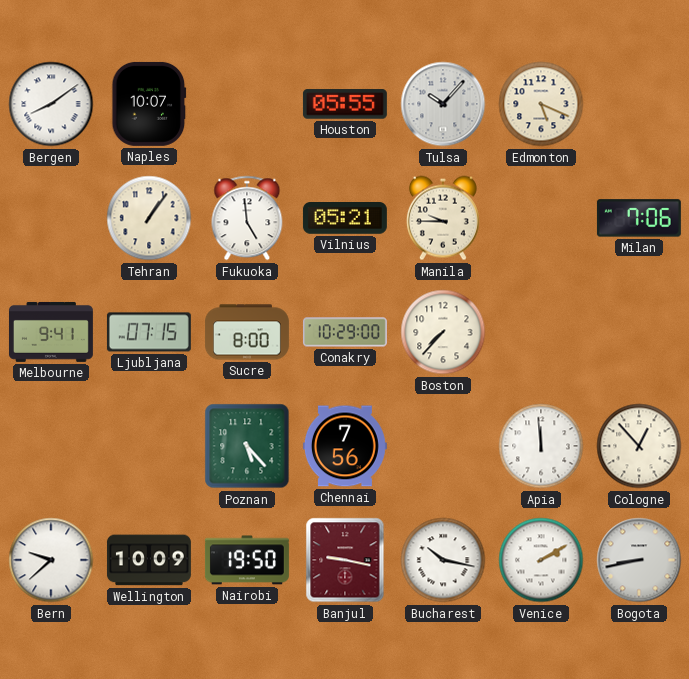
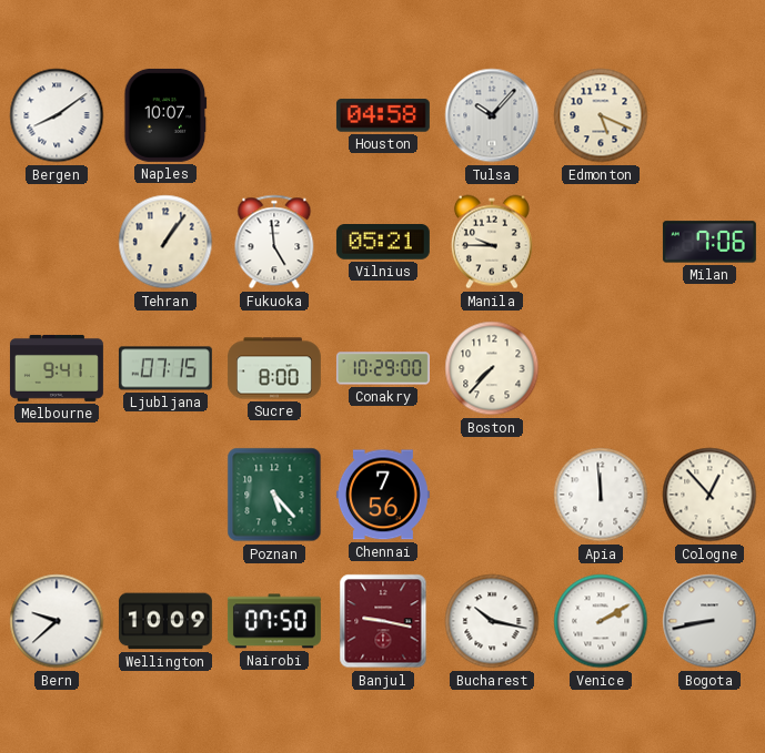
Houston: 05:55 -> 04:58
Nairobi: 19:50 -> 07:50
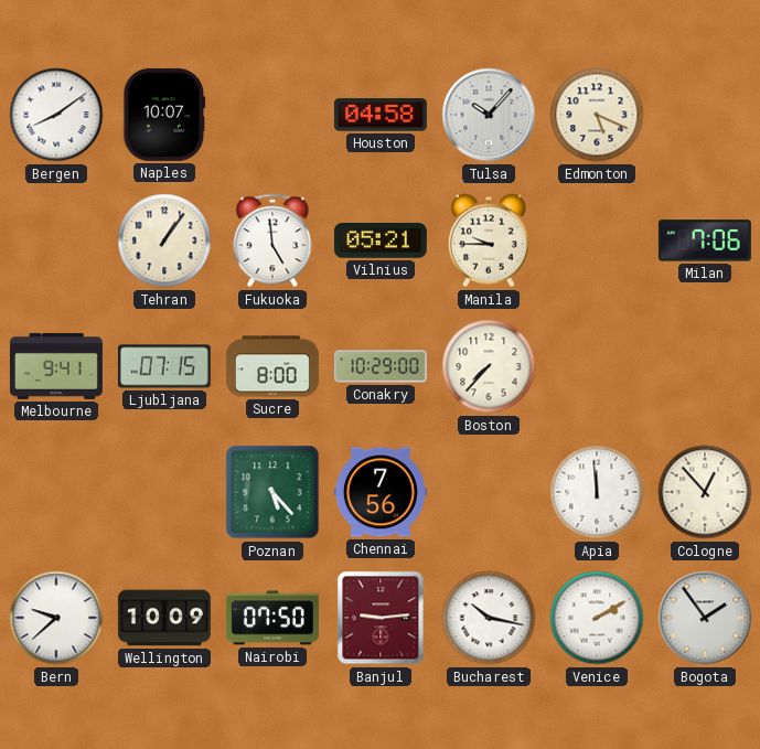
Banjul: 9:17 -> 9:14
Bogota: 8:43 -> 1:54
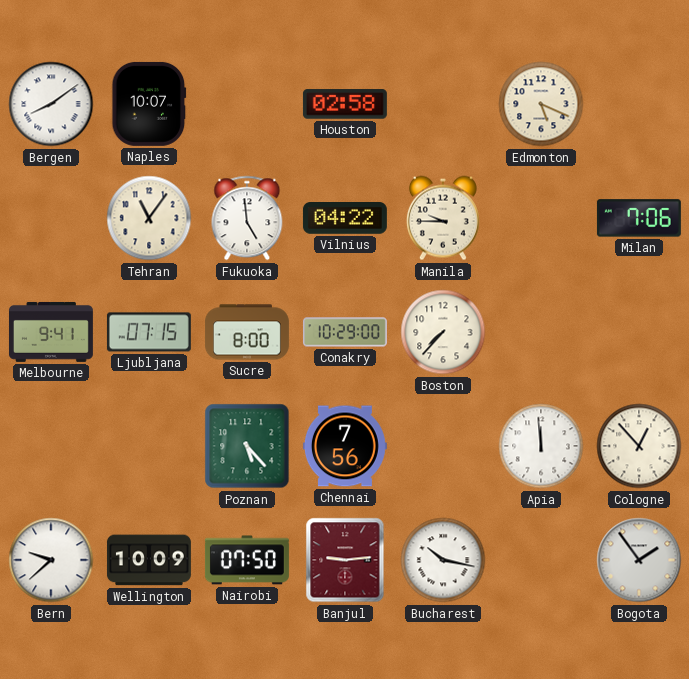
Houston: 04:58 -> 02:58
Tulsa: 10:07 -> none
Tehran: 1:06 -> 11:06
Vilnius: 05:21 -> 04:22
Venice: 2:10 -> none
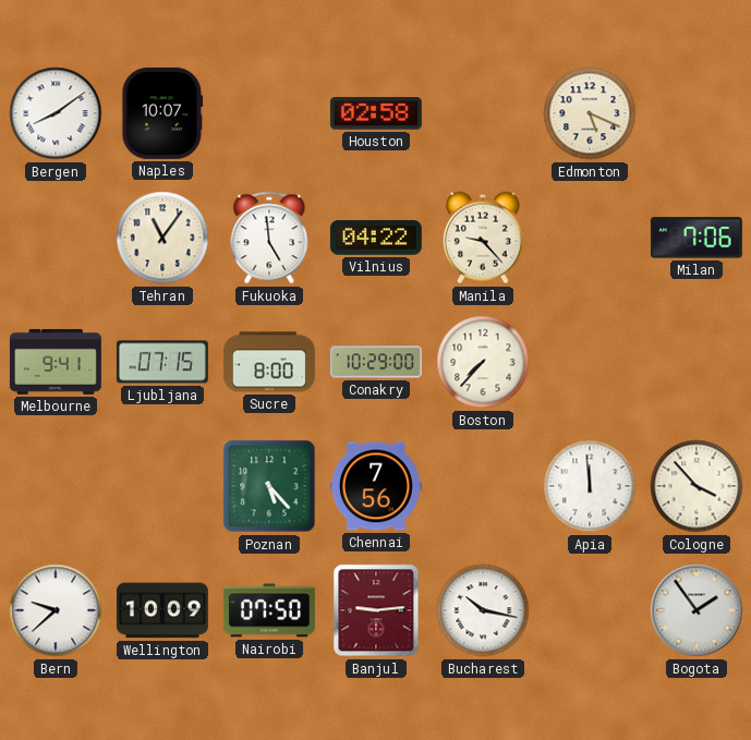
Manila: 9:45 -> 9:23
Cologne: 12:53 -> 3:53
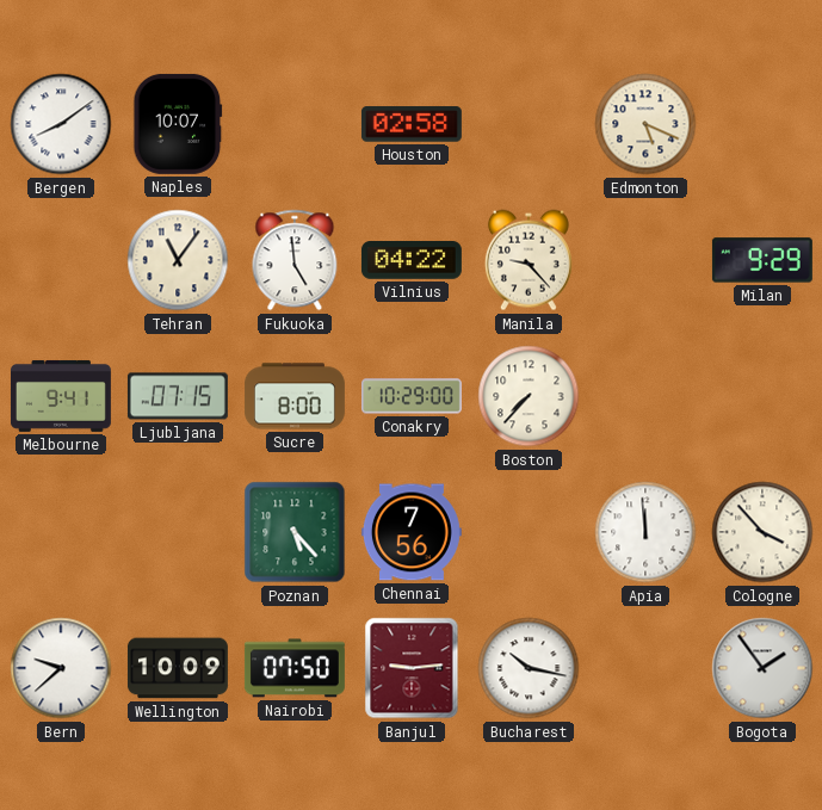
Milan: 7:06 -> 9:29
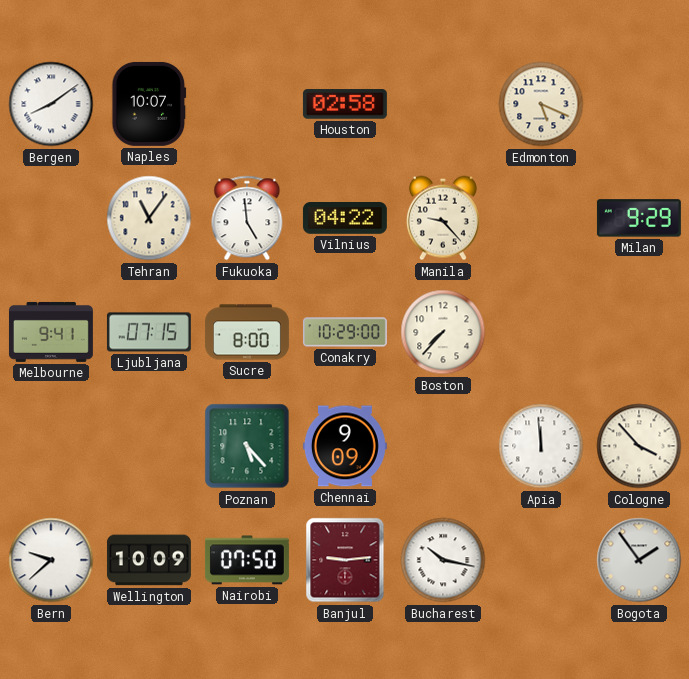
Chennai: 7:56 -> 9:09
